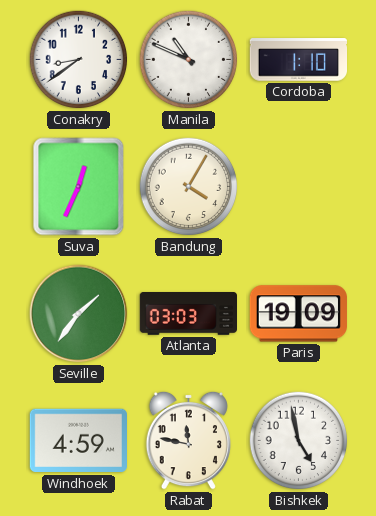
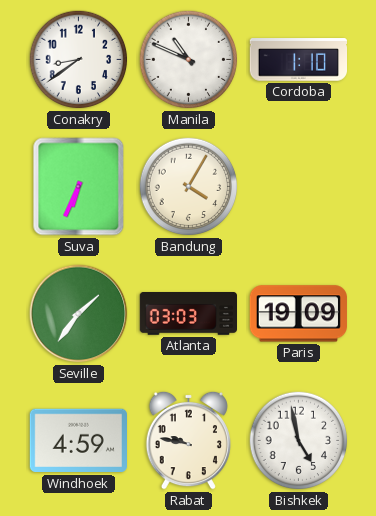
Suva: 12:34 -> 6:34
Rabat: 11:47 -> 9:47
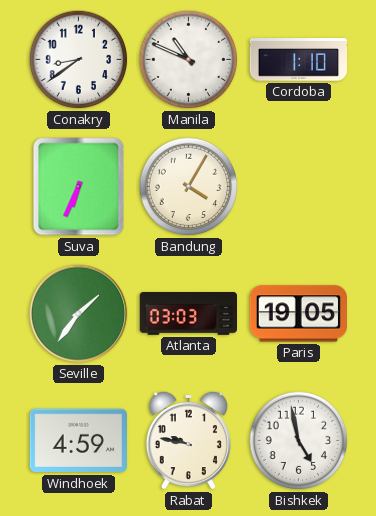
Paris: 19:09 -> 19:05
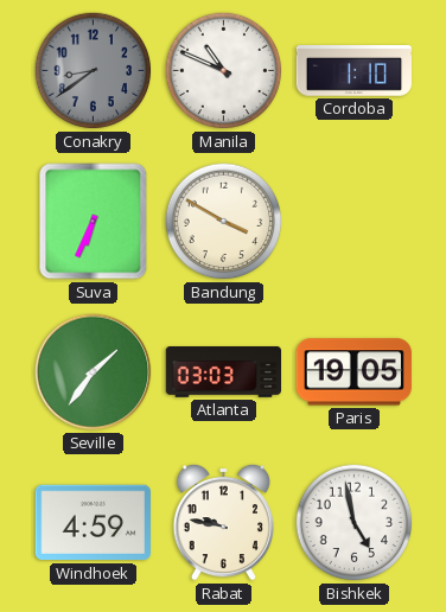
Conakry dial: white -> grey
Bandung: 4:05 -> 3:50
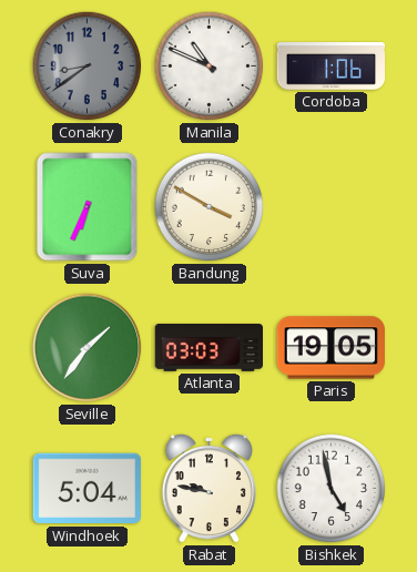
Cordoba: 1:10 -> 1:06
Windhoek: 4:59 -> 5:04
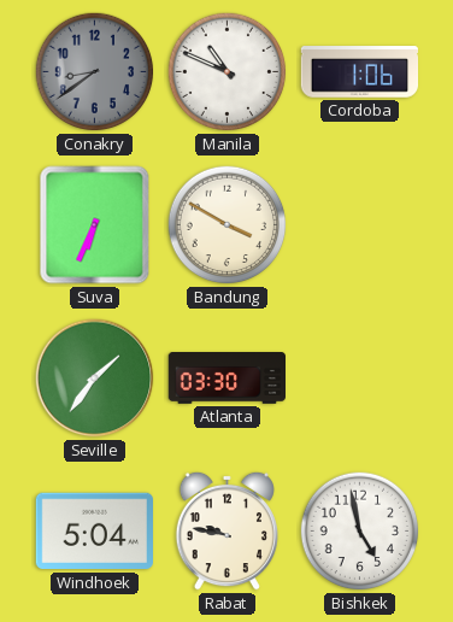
Atlanta: 03:03 -> 03:30
Paris: 19:05 -> none
